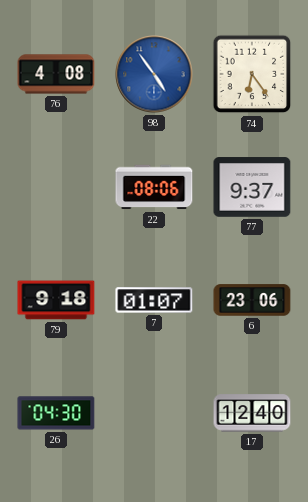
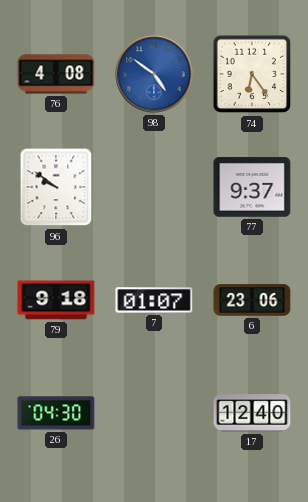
98: 4:54 -> 4:51
96: none -> 9:51
22: 08:06 -> none
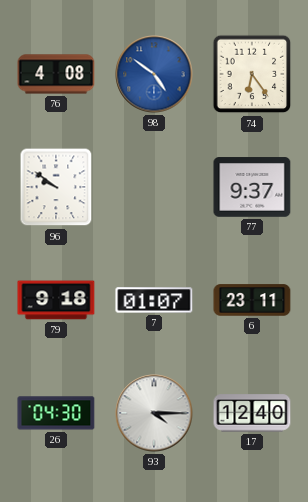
6: 23:06 -> 23:11
93: none -> 4:15
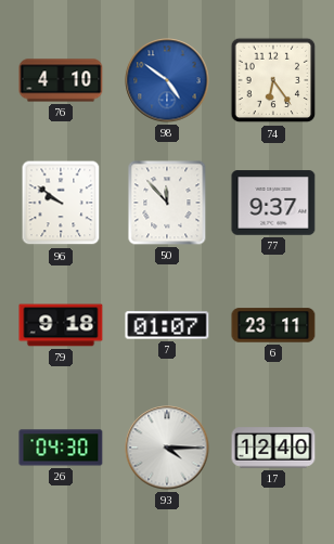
76: 4:08 -> 4:10
50: none -> 11:53
